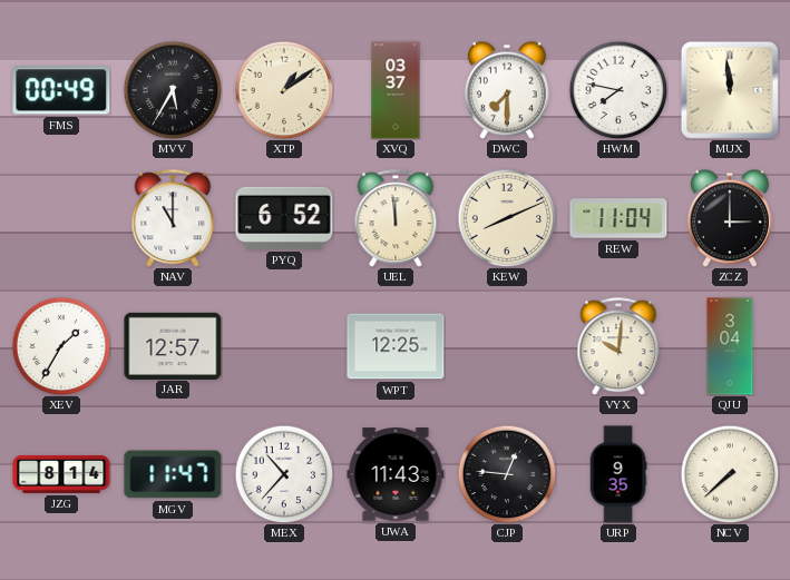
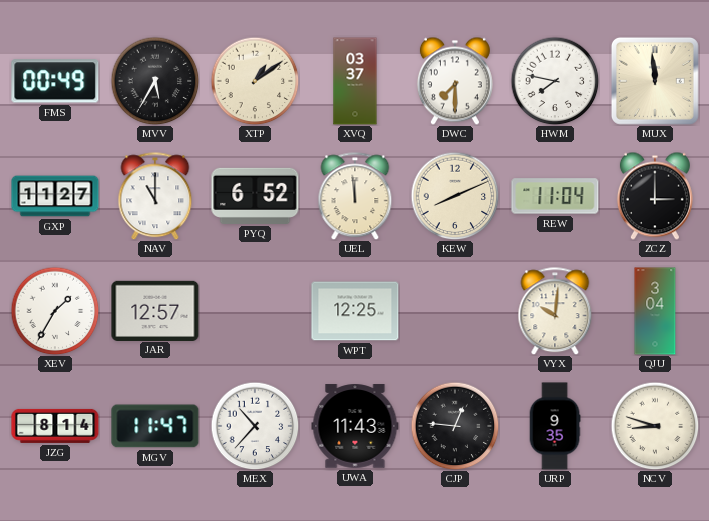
GXP: none -> 11:27
NCV: 7:38 -> 8:48
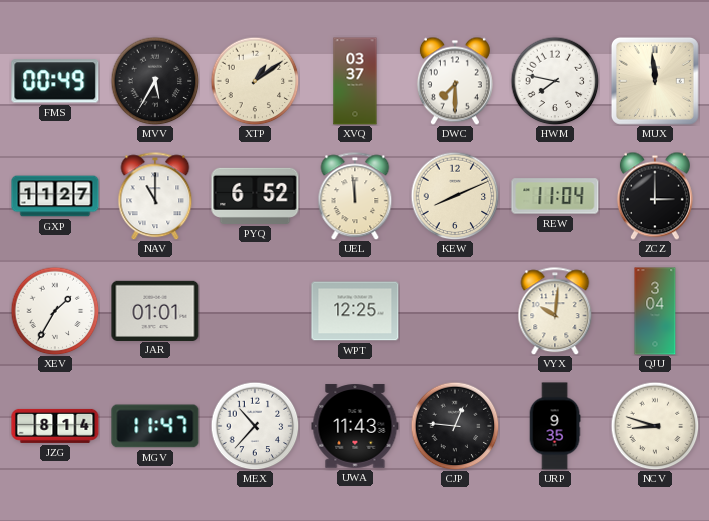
JAR: 12:57 -> 01:01
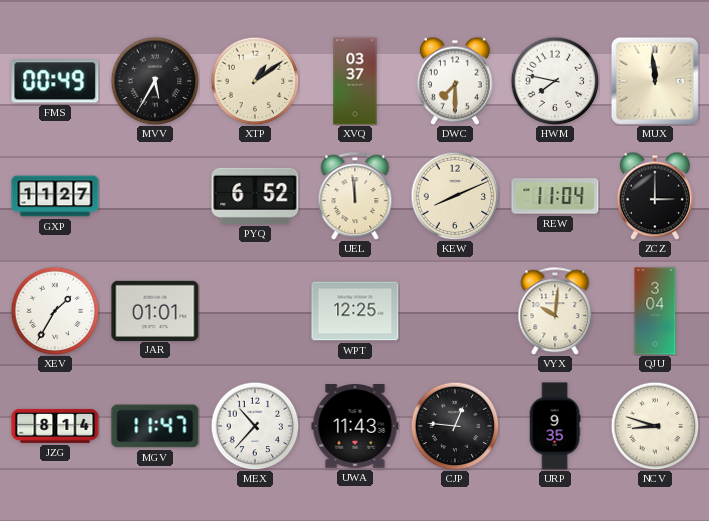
NAV: 11:00 -> none
